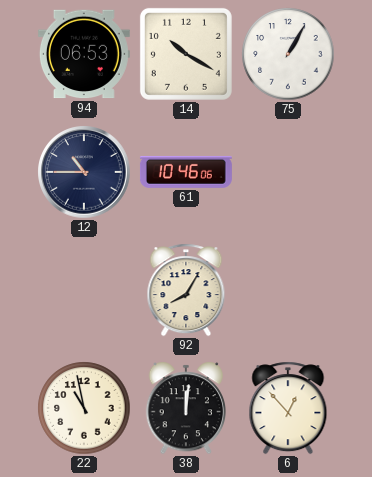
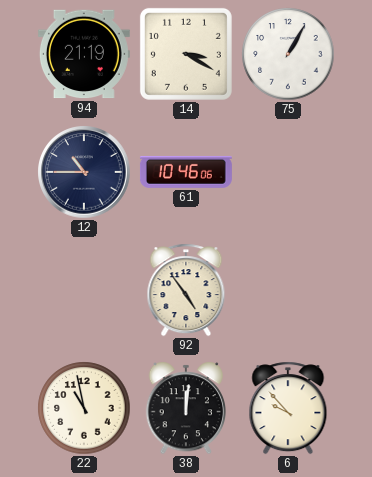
94: 06:53 -> 21:19
14: 10:20 -> 3:20
92: 8:05 -> 4:54
6: 12:53 -> 9:53
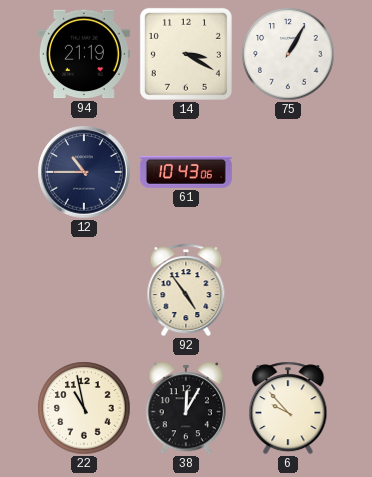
61: 10:46 -> 10:43
38: 12:01 -> 12:05
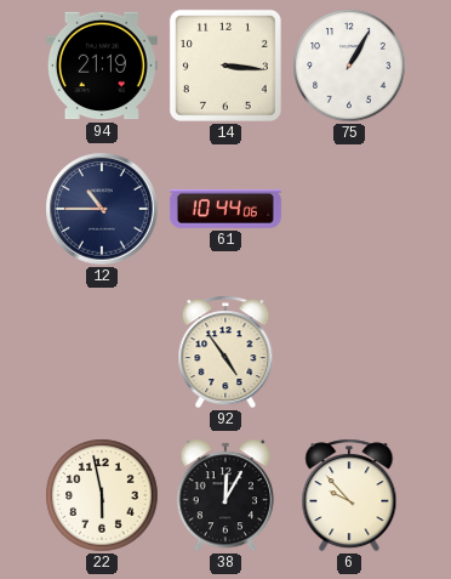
14: 3:20 -> 3:16
61: 10:43 -> 10:44
22: 10:58 -> 5:58
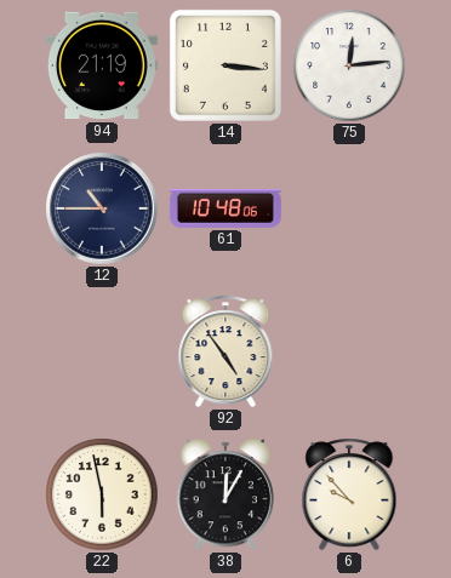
75: 1:05 -> 12:14
61: 10:44 -> 10:48
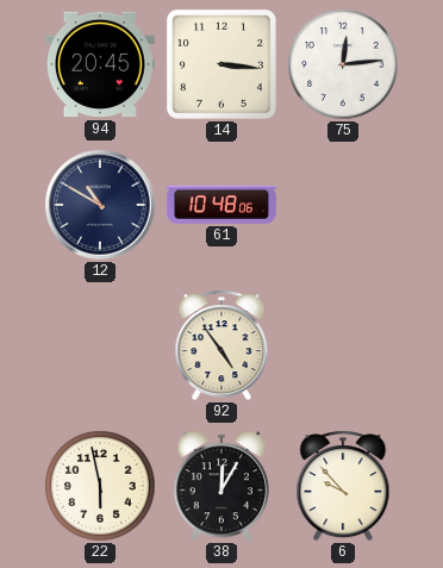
94: 21:19 -> 20:45
12: 10:45 -> 10:50
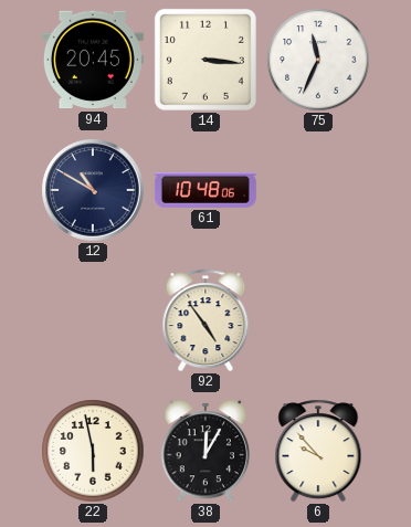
75: 12:14 -> 11:34
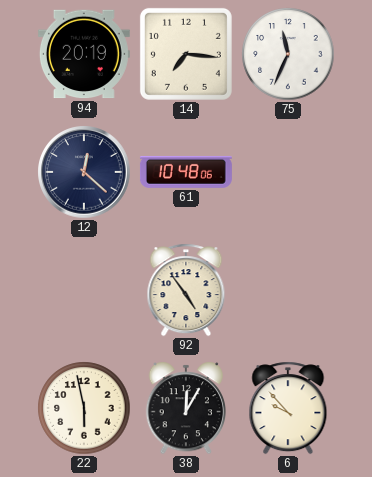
94: 20:45 -> 20:19
14: 3:16 -> 7:16
12: 10:50 -> 12:22
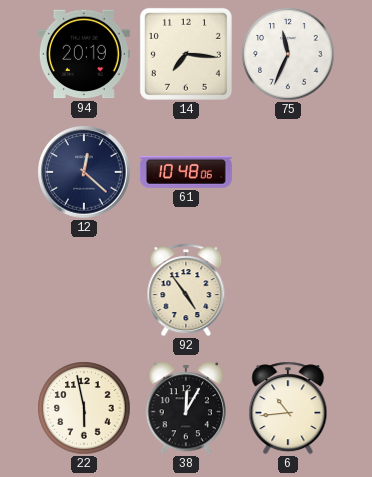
6: 9:53 -> 10:44
